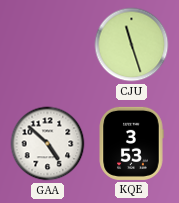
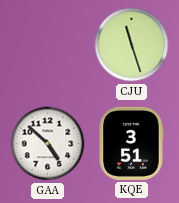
KQE: 3:53 -> 3:51
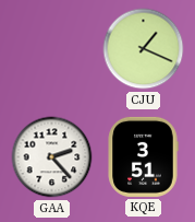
CJU: 11:27 -> 1:19
GAA: 4:52 -> 2:23
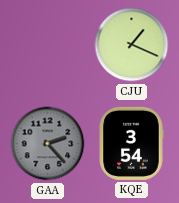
GAA dial: white -> grey
KQE: 3:51 -> 3:54
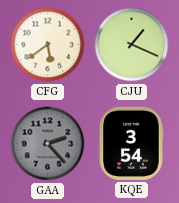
CFG: none -> 5:39
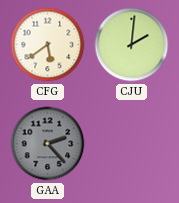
CJU: 1:19 -> 2:01
KQE: 3:54 -> none
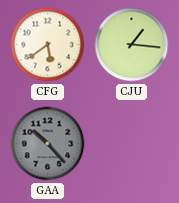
CJU: 2:01 -> 1:16
GAA: 2:23 -> 10:23
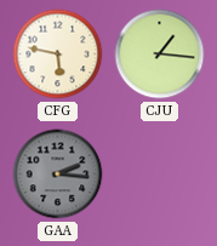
CFG: 5:39 -> 5:47
GAA: 10:23 -> 2:16
